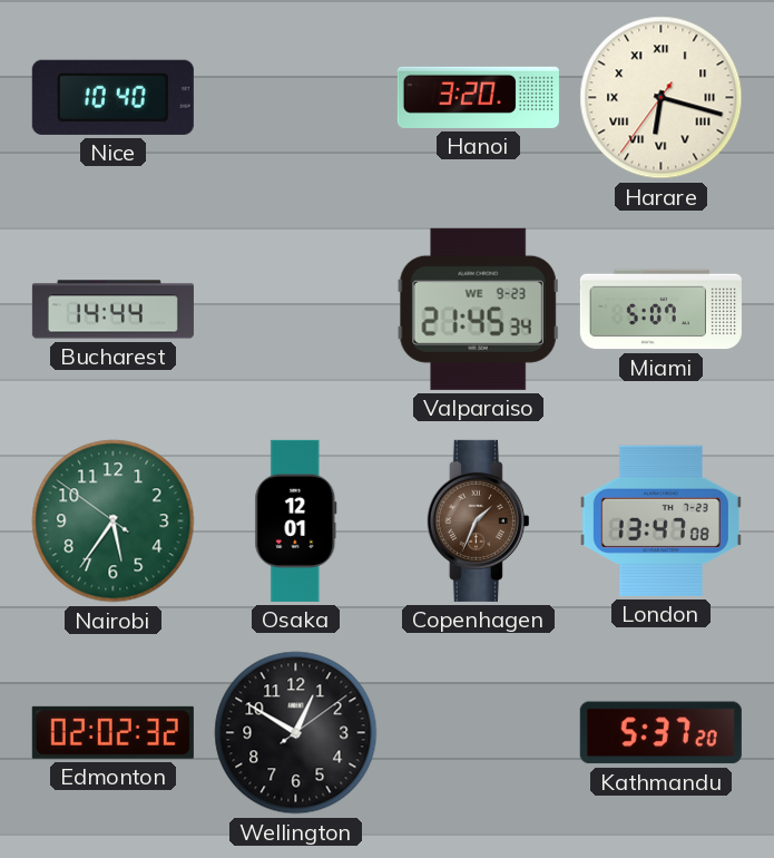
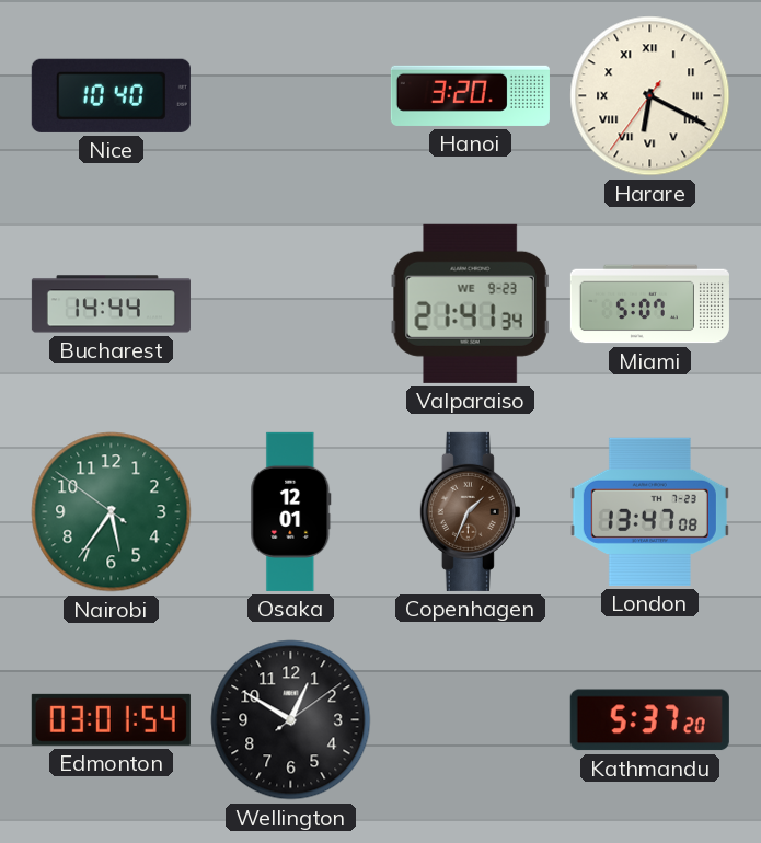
Harare: 6:17 -> 6:19
Valparaiso: 21:45 -> 21:41
Edmonton: 02:02 -> 03:01
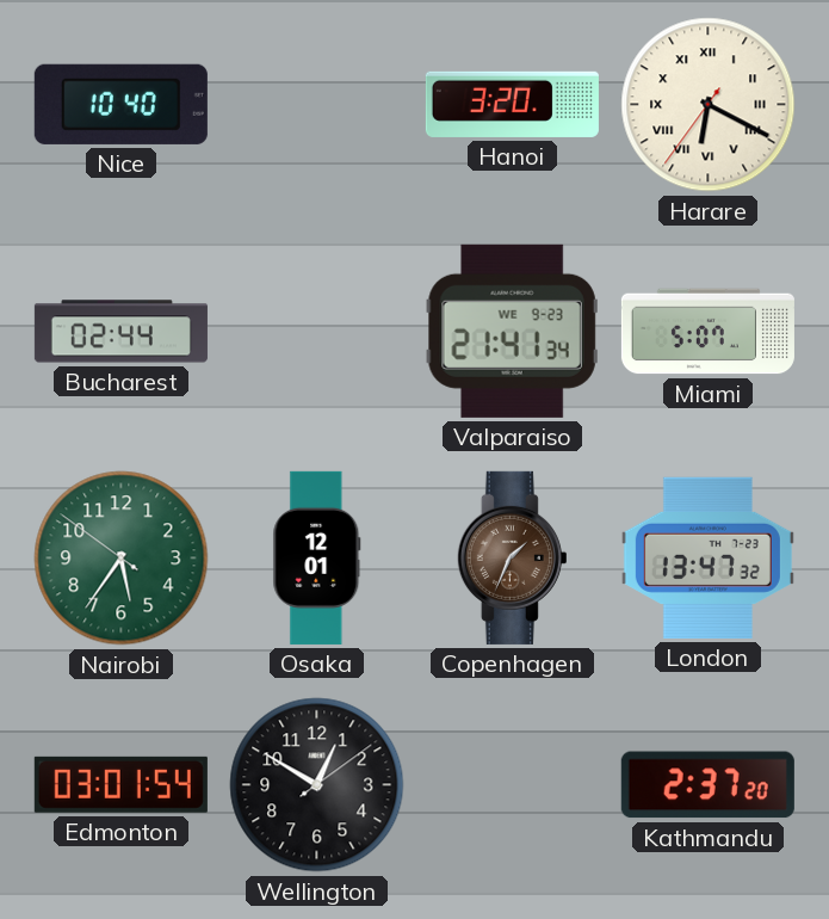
Bucharest: 14:44 -> 02:44
London: 13:47:08 -> 13:47:32
Kathmandu: 5:37 -> 2:37
